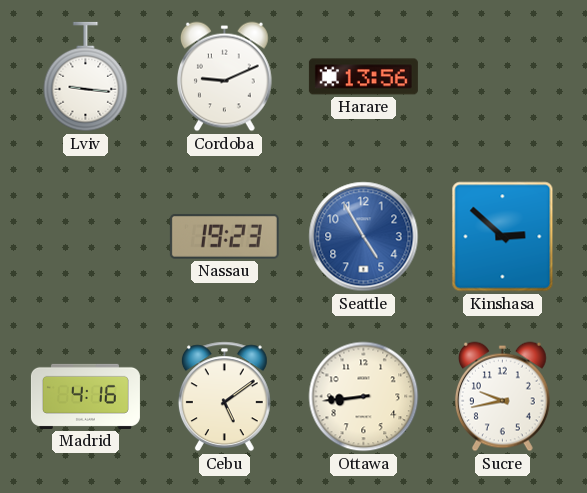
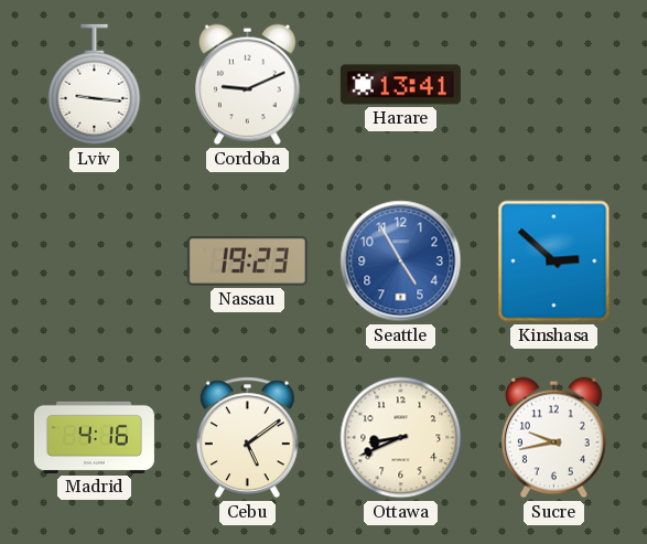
Harare: 13:56 -> 13:41
Ottawa: 8:44 -> 8:41
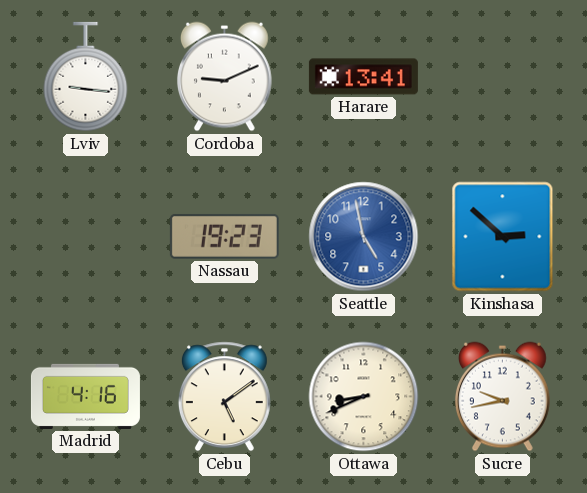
Seattle: 4:55 -> 4:58
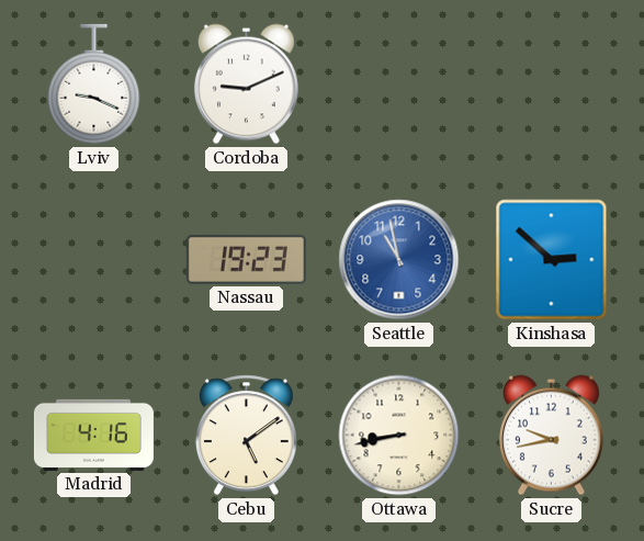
Lviv: 9:16 -> 9:19
Harare: 13:41 -> none
Seattle: 4:58 -> 10:58
Ottawa: 8:41 -> 8:43
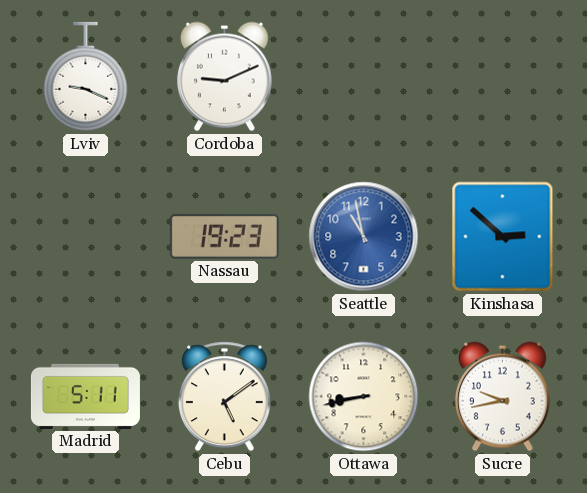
Madrid: 4:16 -> 5:11
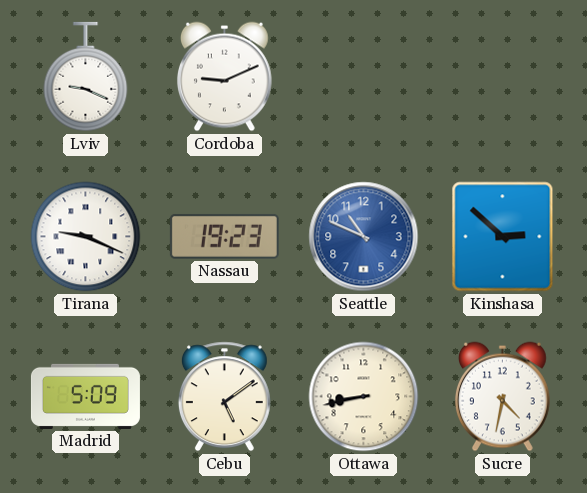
Tirana: none -> 9:19
Seattle: 10:58 -> 10:49
Madrid: 5:11 -> 5:09
Sucre: 9:43 -> 4:32
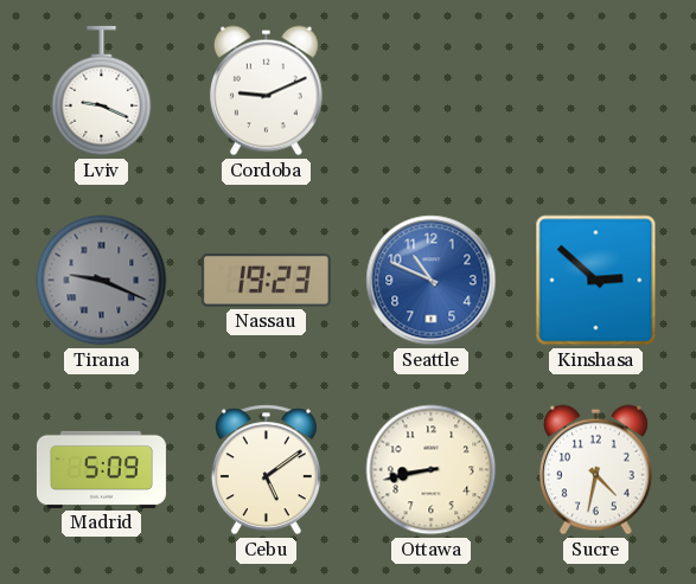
Tirana dial: white -> grey
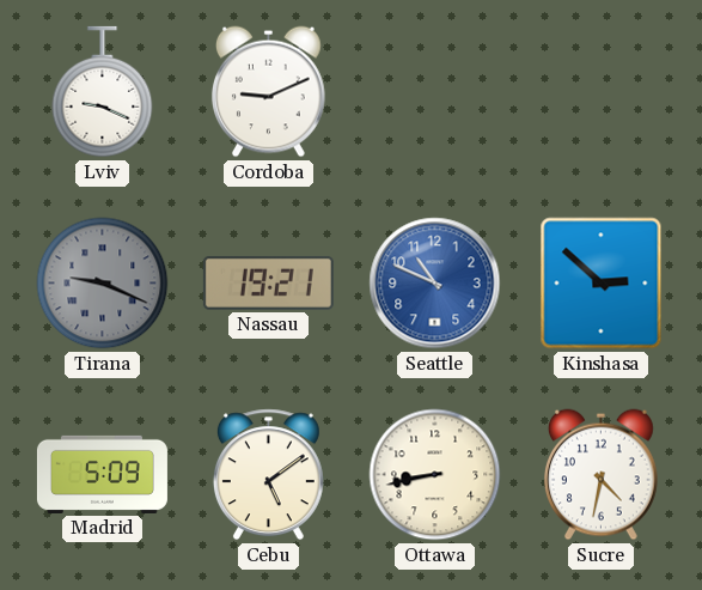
Nassau: 19:23 -> 19:21
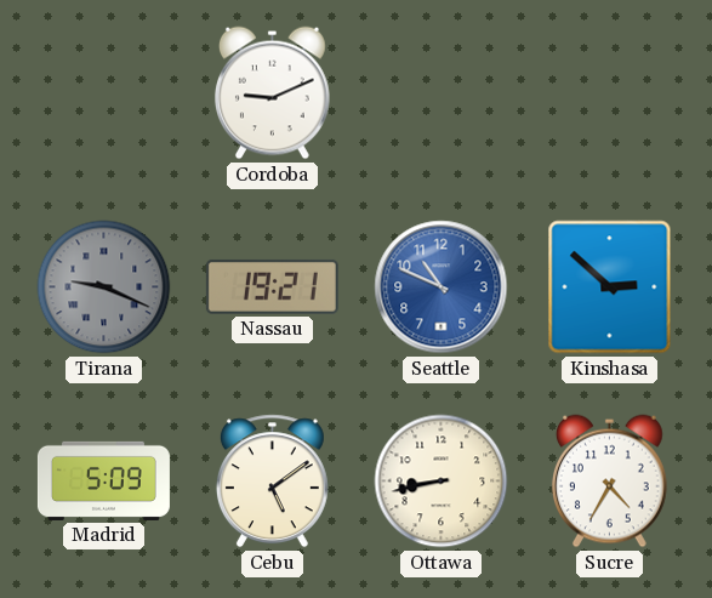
Lviv: 9:19 -> none
Sucre: 4:32 -> 4:35
